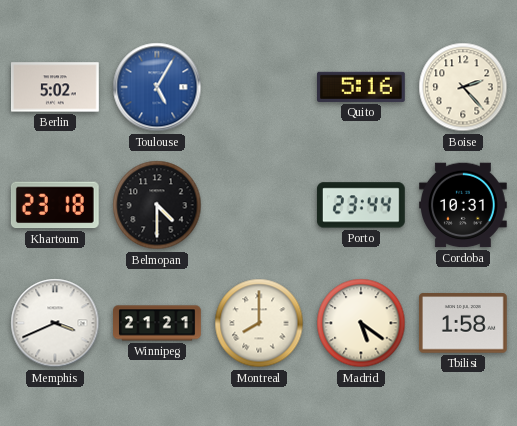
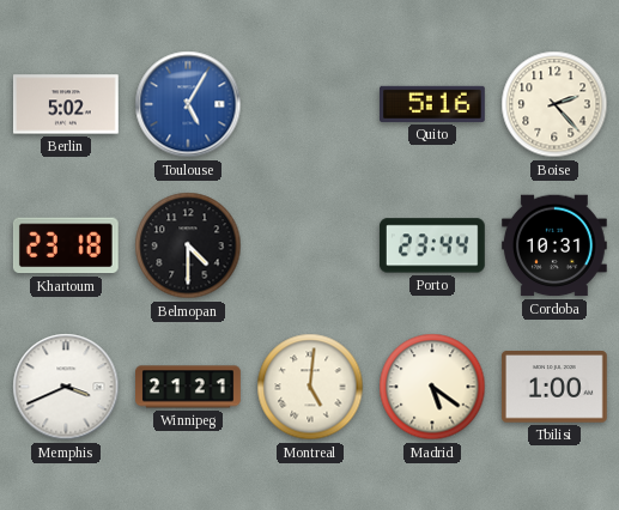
Montreal: 8:00 -> 5:01
Tbilisi: 1:58 -> 1:00
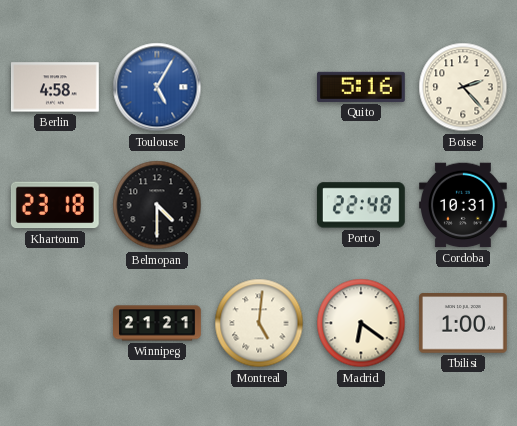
Berlin: 5:02 -> 4:58
Porto: 23:44 -> 22:48
Memphis: 3:41 -> none
Madrid: 5:21 -> 6:21
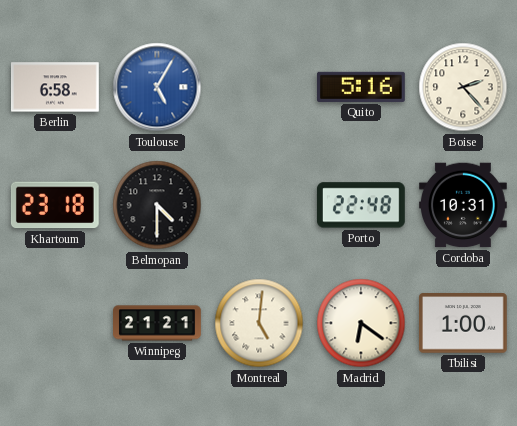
Berlin: 4:58 -> 6:58
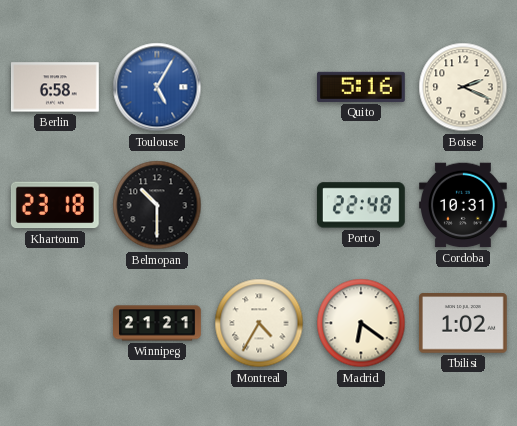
Boise: 2:23 -> 2:19
Belmopan: 4:30 -> 10:30
Montreal: 5:01 -> 4:35
Tbilisi: 1:00 -> 1:02
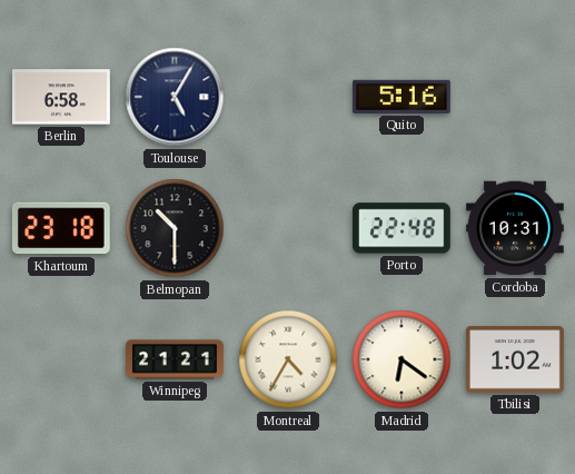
Toulouse dial: blue -> navy
Boise: 2:19 -> none
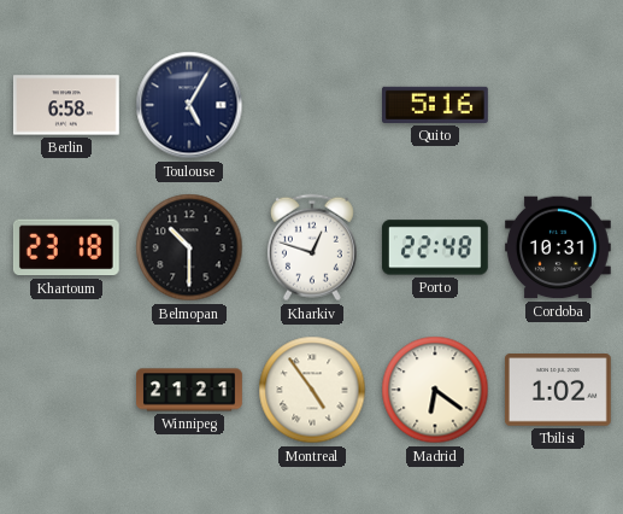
Kharkiv: none -> 12:48
Montreal: 4:35 -> 4:54
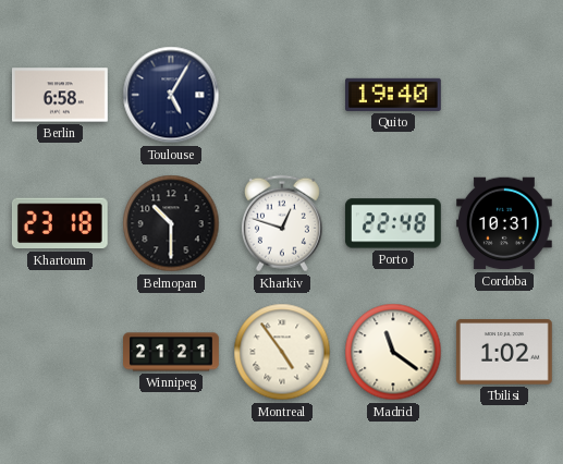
Quito: 5:16 -> 19:40
Madrid: 6:21 -> 11:21
